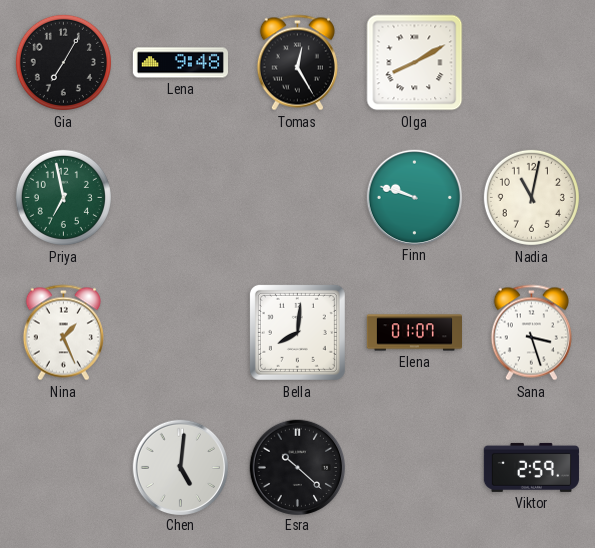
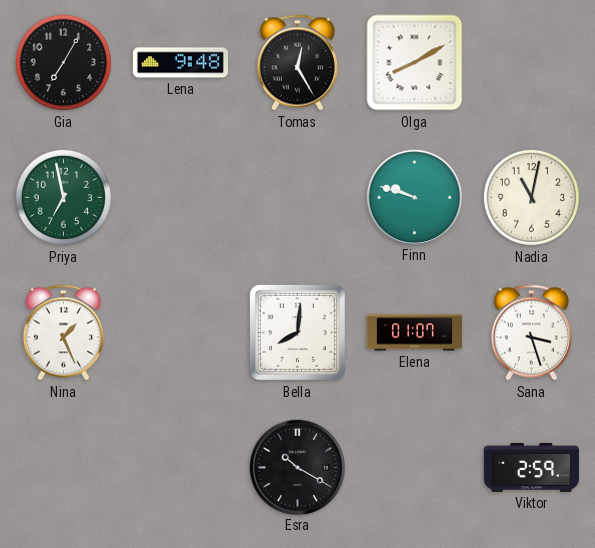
Chen: 5:01 -> none
Esra: 10:22 -> 10:20
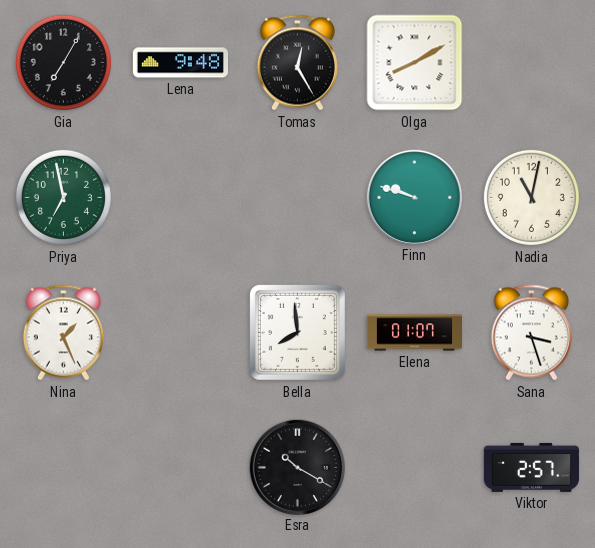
Bella: 8:01 -> 7:59
Viktor: 2:59 -> 2:57
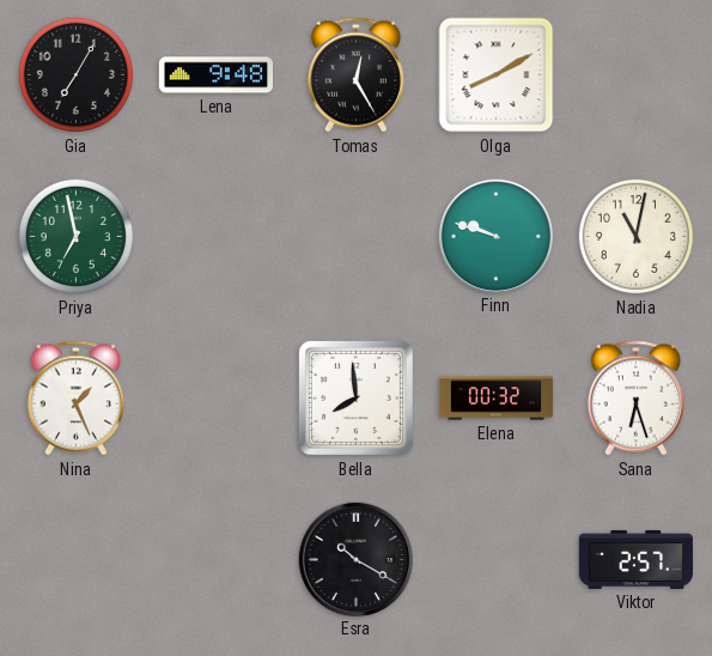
Elena: 01:07 -> 00:32
Sana: 3:27 -> 6:27
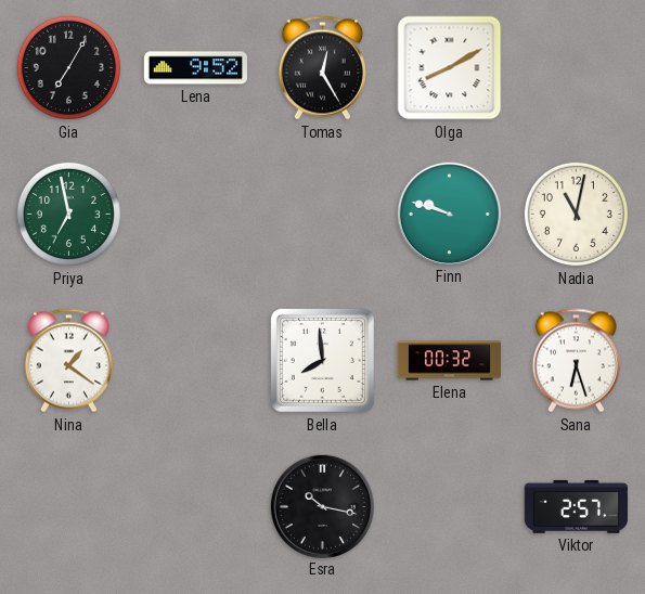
Lena: 9:48 -> 9:52
Nina: 1:26 -> 1:21
Esra: 10:20 -> 10:17
